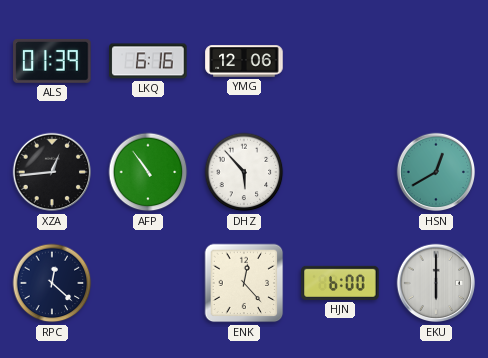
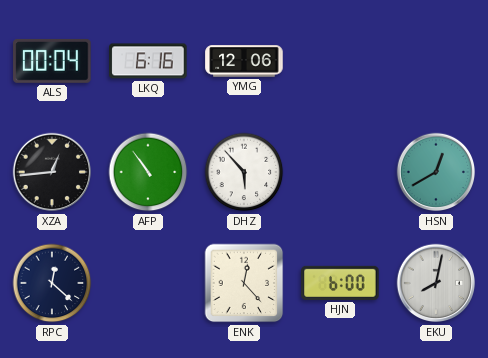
ALS: 01:39 -> 00:04
EKU: 6:00 -> 8:02
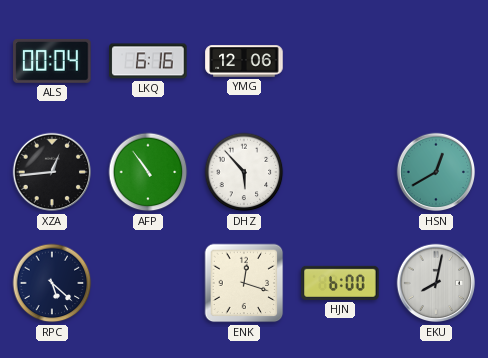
RPC: 12:22 -> 5:22
ENK: 12:23 -> 12:18
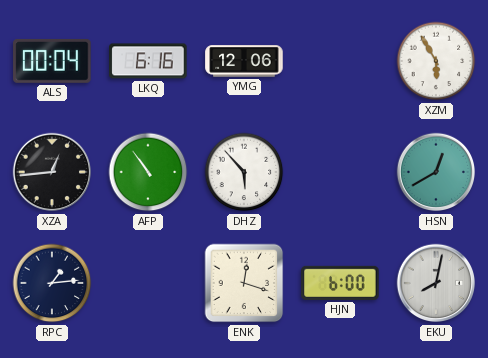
XZM: none -> 5:55
RPC: 5:22 -> 1:14
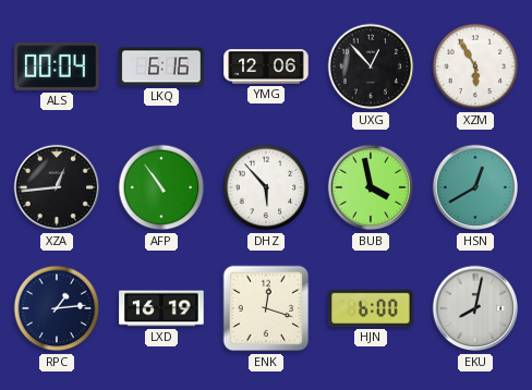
UXG: none -> 12:53
BUB: none -> 3:58
LXD: none -> 16:19
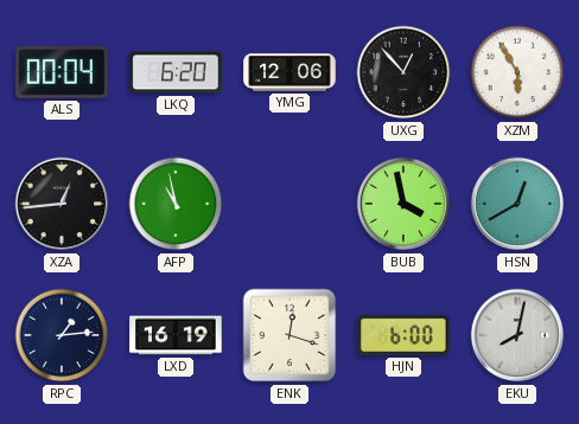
LKQ: 6:16 -> 6:20
AFP: 10:54 -> 10:58
DHZ: 5:53 -> none
